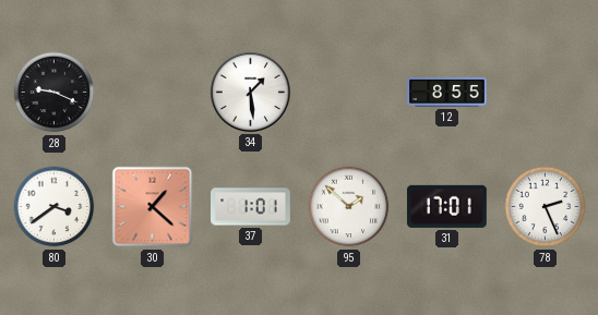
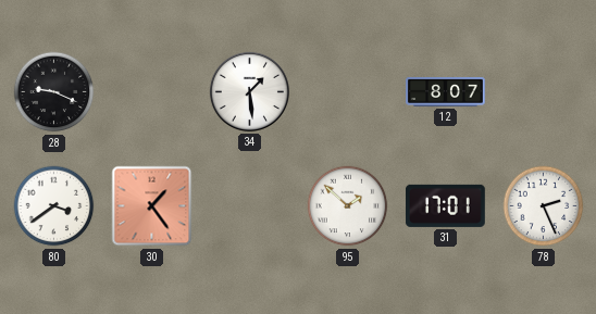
12: 8:55 -> 8:07
30: 1:22 -> 1:24
37: 1:01 -> none
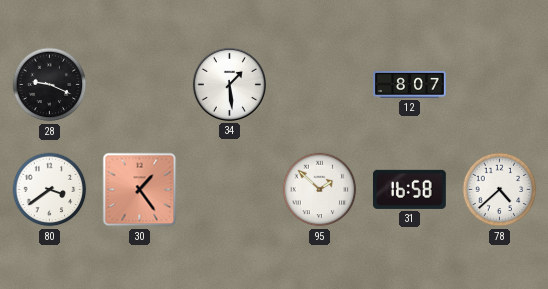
31: 17:01 -> 16:58
78: 2:26 -> 4:38
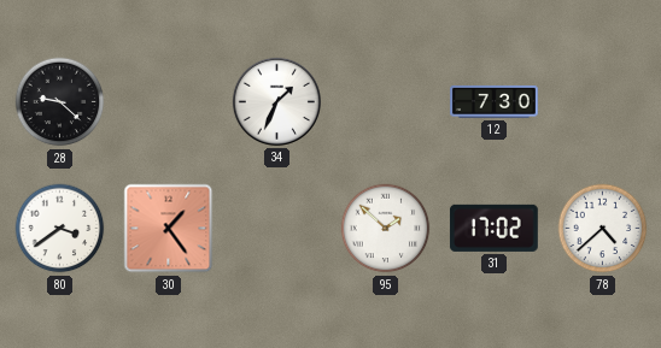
28: 9:19 -> 9:22
34: 1:29 -> 1:34
12: 8:07 -> 7:30
31: 16:58 -> 17:02
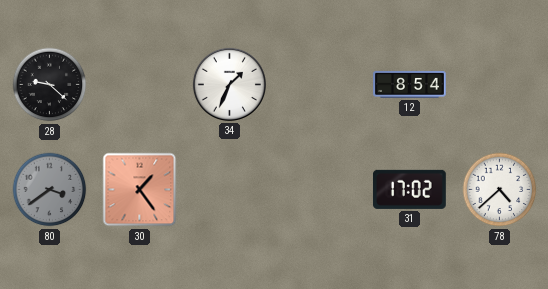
12: 7:30 -> 8:54
80 dial: white -> grey
95: 1:52 -> none
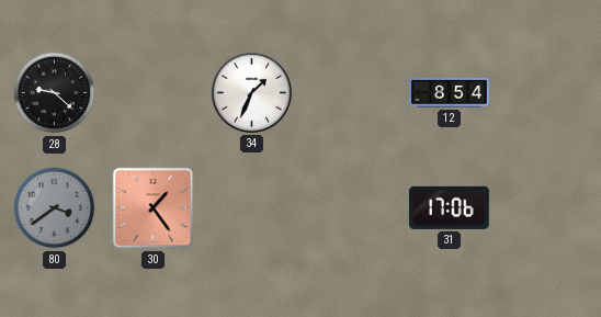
31: 17:02 -> 17:06
78: 4:38 -> none
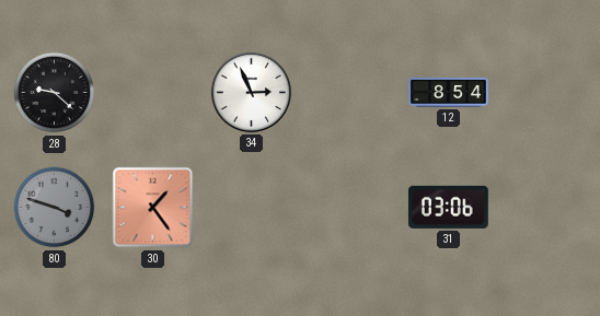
34: 1:34 -> 2:56
80: 3:39 -> 3:48
31: 17:06 -> 03:06
